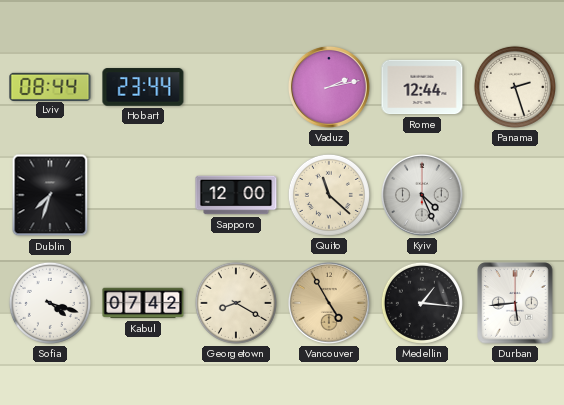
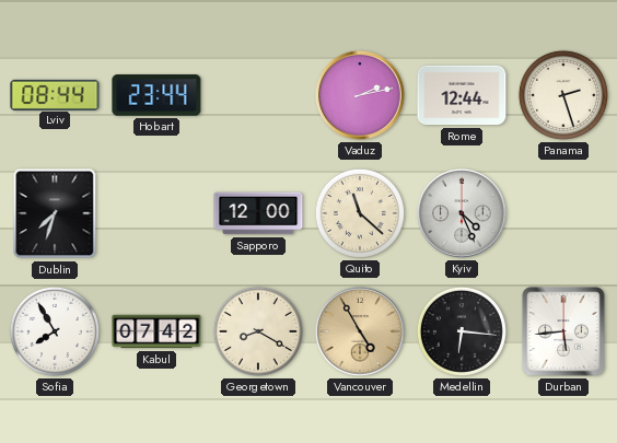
Sofia: 4:18 -> 7:55
Medellin: 1:16 -> 6:16
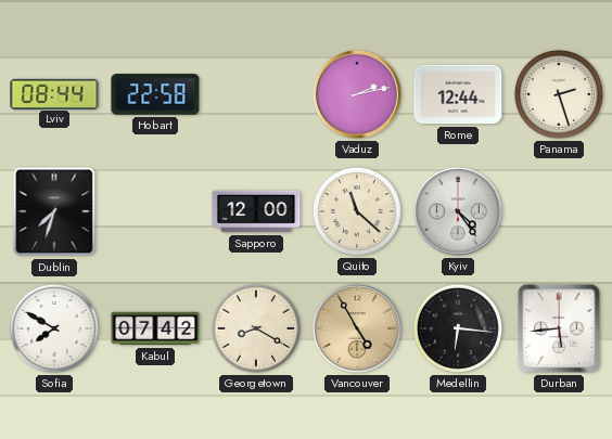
Hobart: 23:44 -> 22:58
Kyiv: 4:26 -> 4:24
Sofia: 7:55 -> 7:50
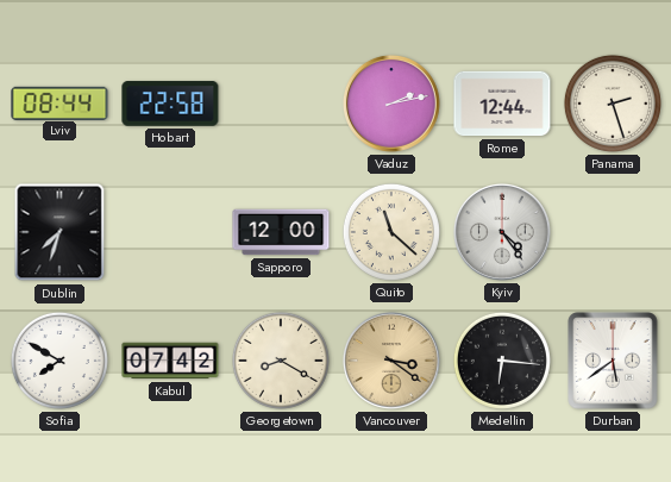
Vancouver: 4:55 -> 3:21
Durban: 5:44 -> 5:39
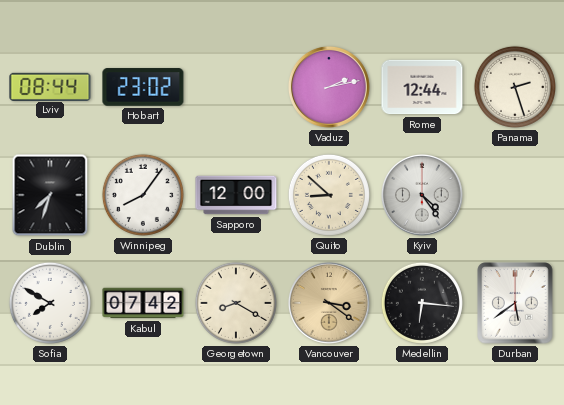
Hobart: 22:58 -> 23:02
Winnipeg: none -> 8:06
Quito: 11:22 -> 8:52
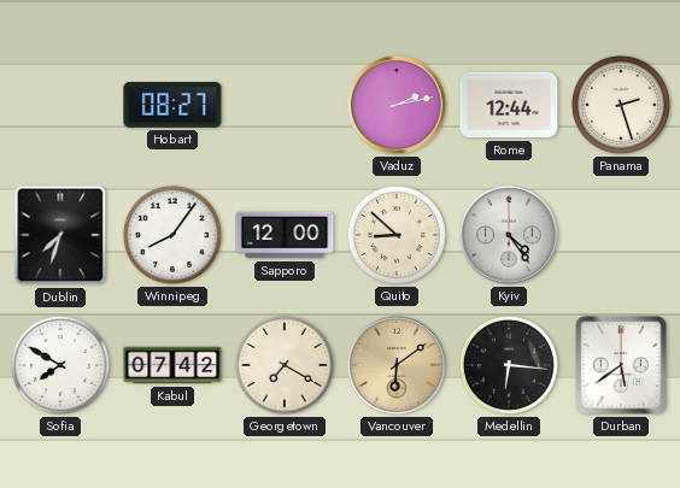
Lviv: 08:44 -> none
Hobart: 23:02 -> 08:27
Georgetown: 8:20 -> 7:20
Vancouver: 3:21 -> 6:09
